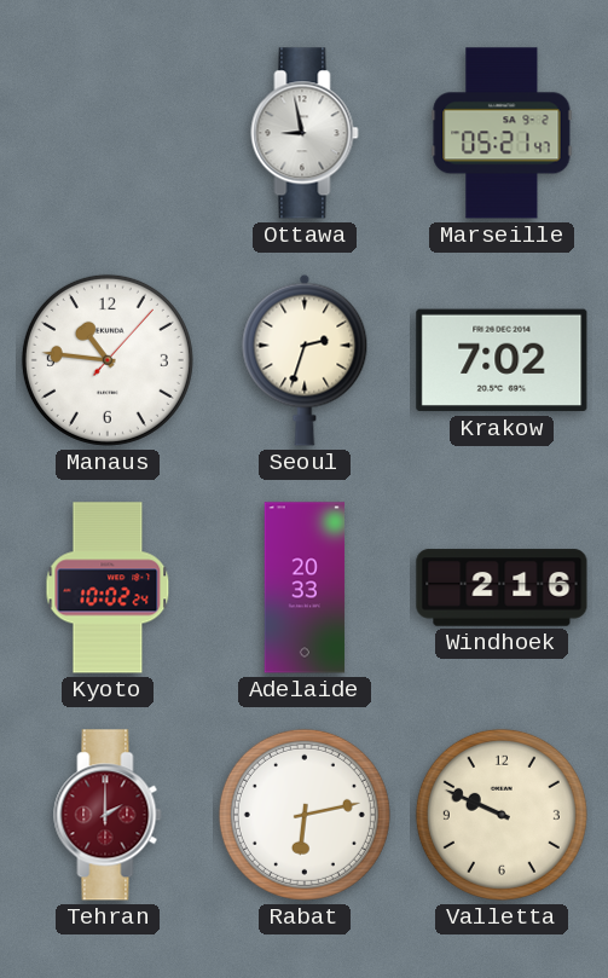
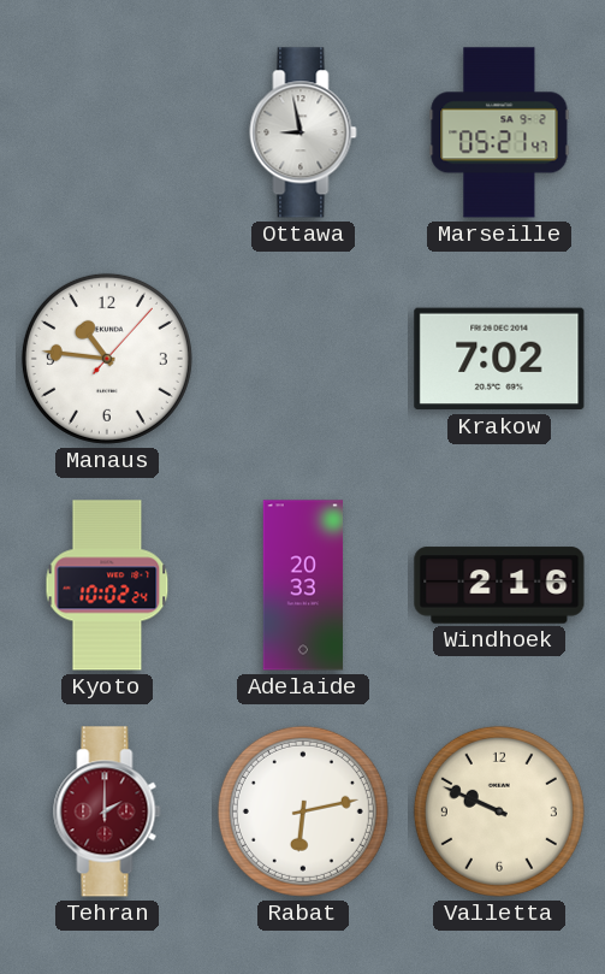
Seoul: 2:33 -> none
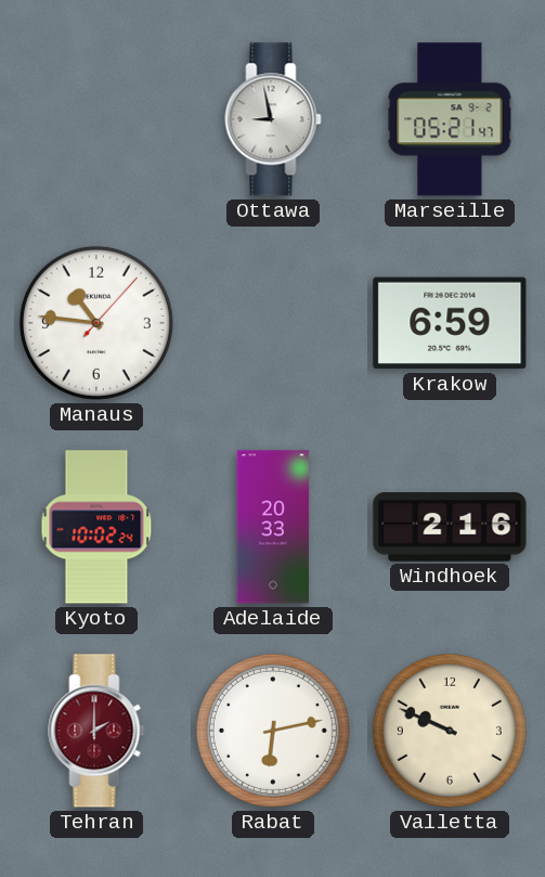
Krakow: 7:02 -> 6:59
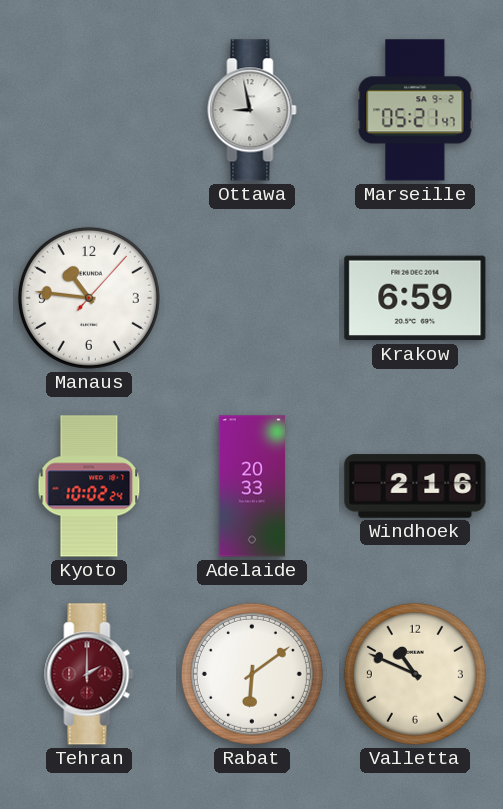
Rabat: 6:13 -> 6:09
Valletta: 9:49 -> 10:49
